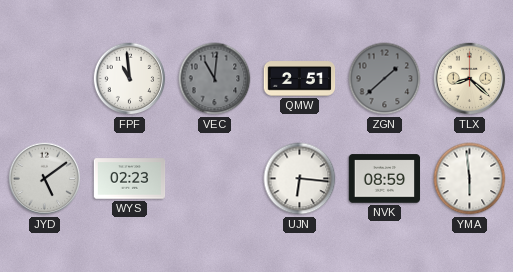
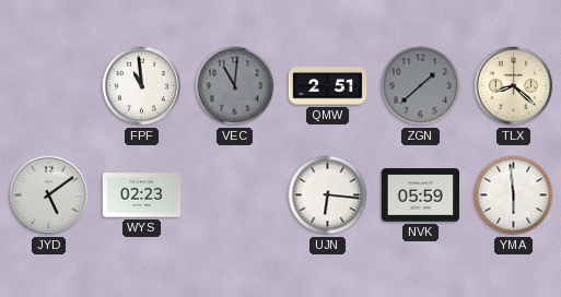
NVK: 08:59 -> 05:59
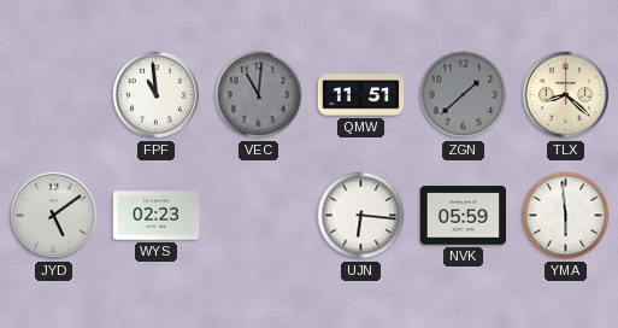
QMW: 2:51 -> 11:51
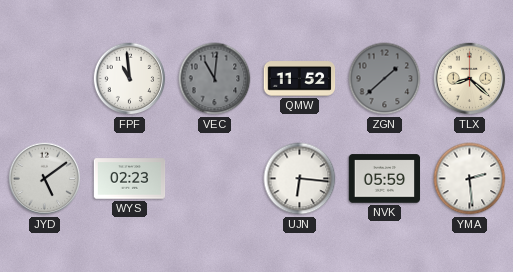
QMW: 11:51 -> 11:52
YMA: 5:59 -> 2:29
